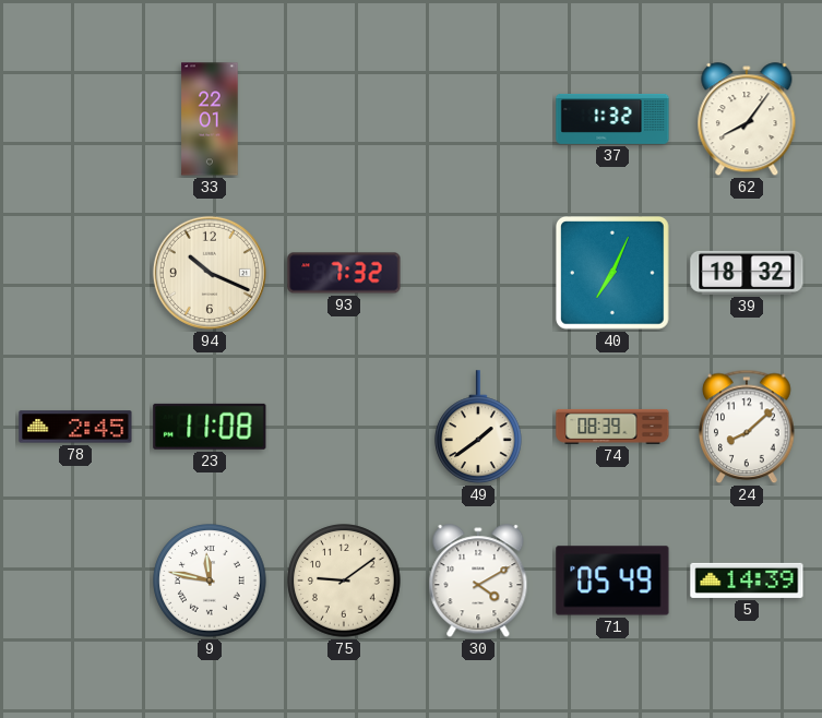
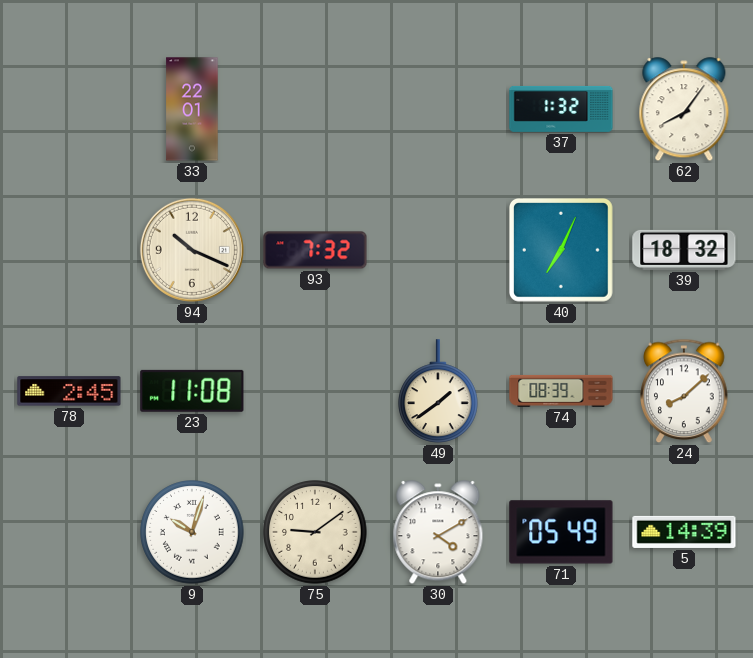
9: 11:47 -> 10:03
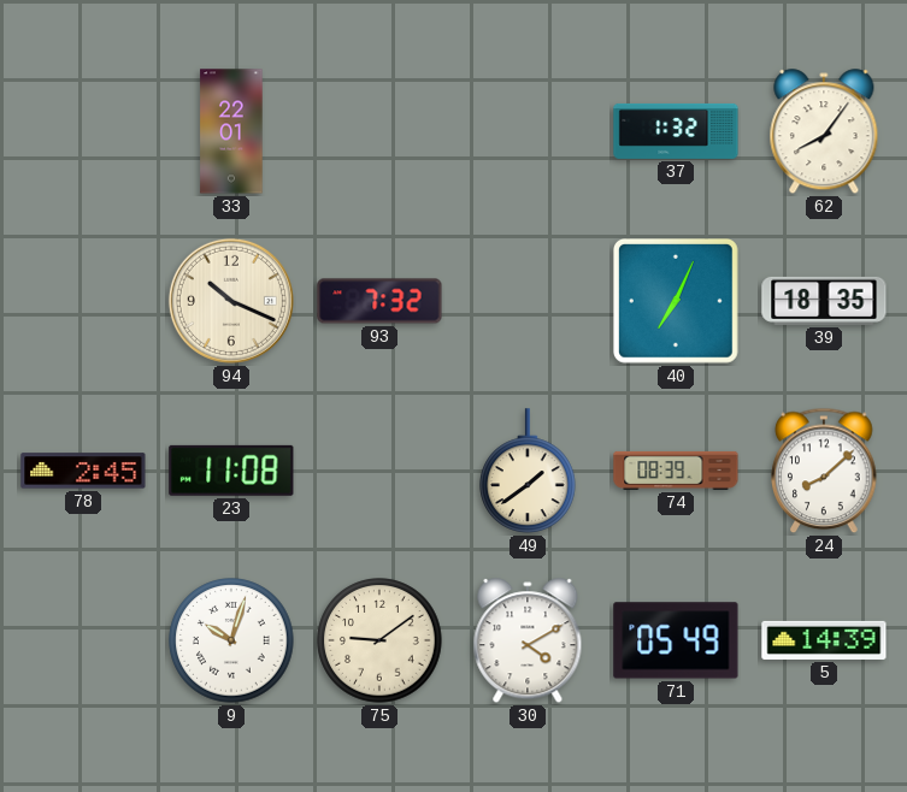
39: 18:32 -> 18:35
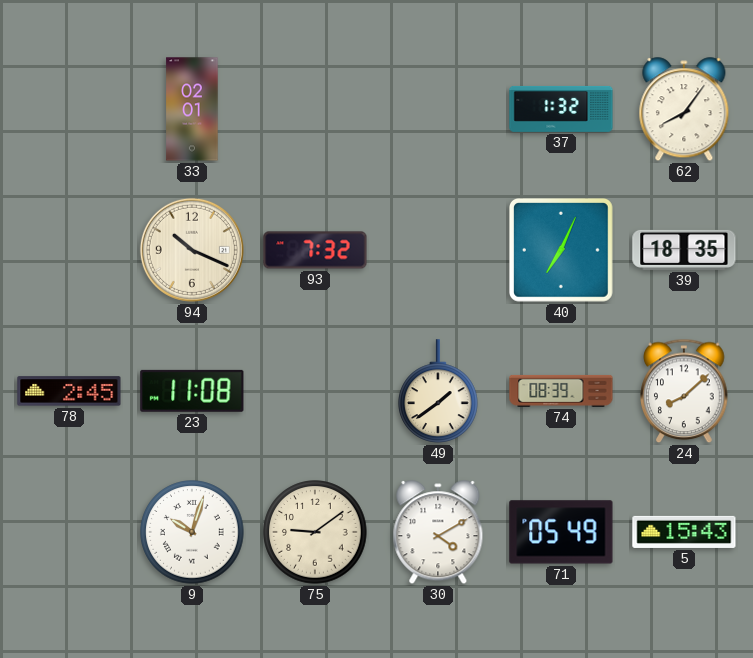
33: 22:01 -> 02:01
5: 14:39 -> 15:43
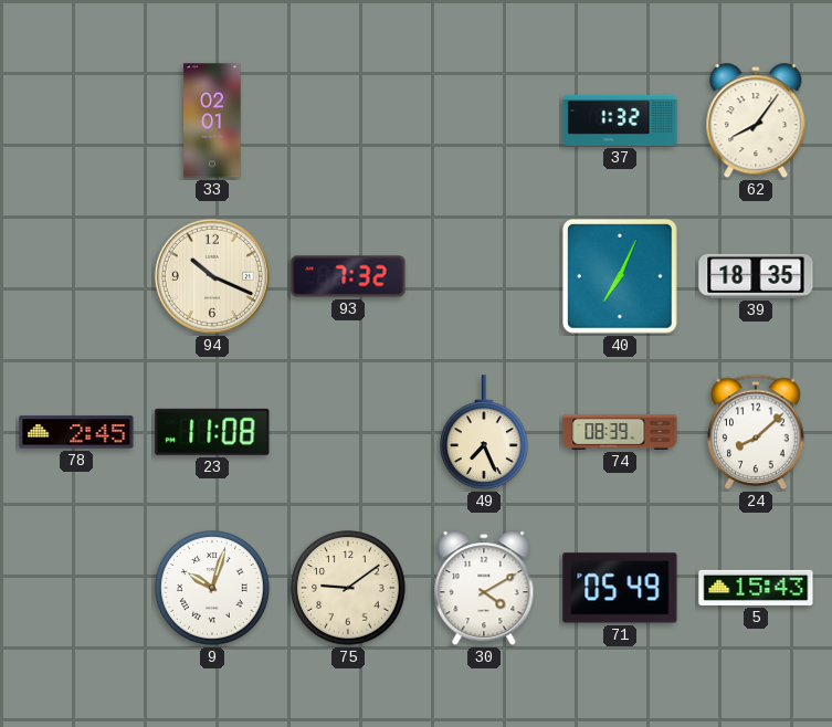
49: 1:39 -> 7:26
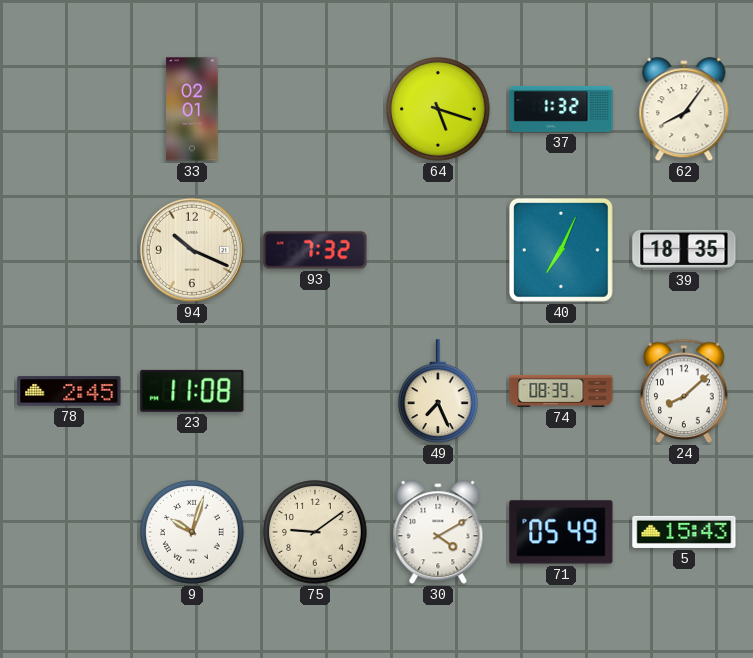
64: none -> 5:18
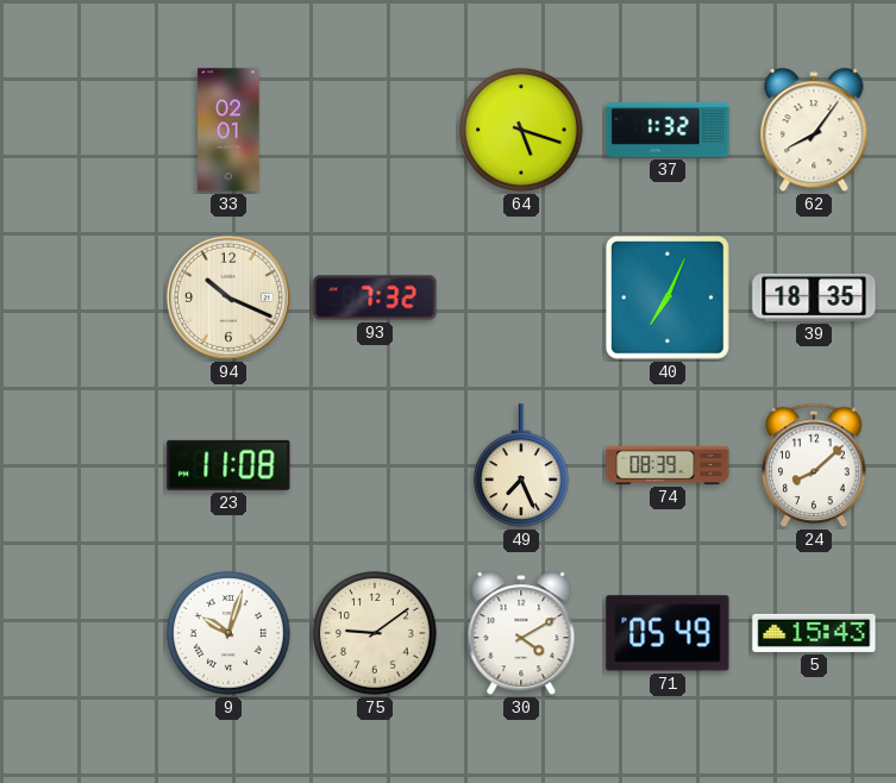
78: 2:45 -> none
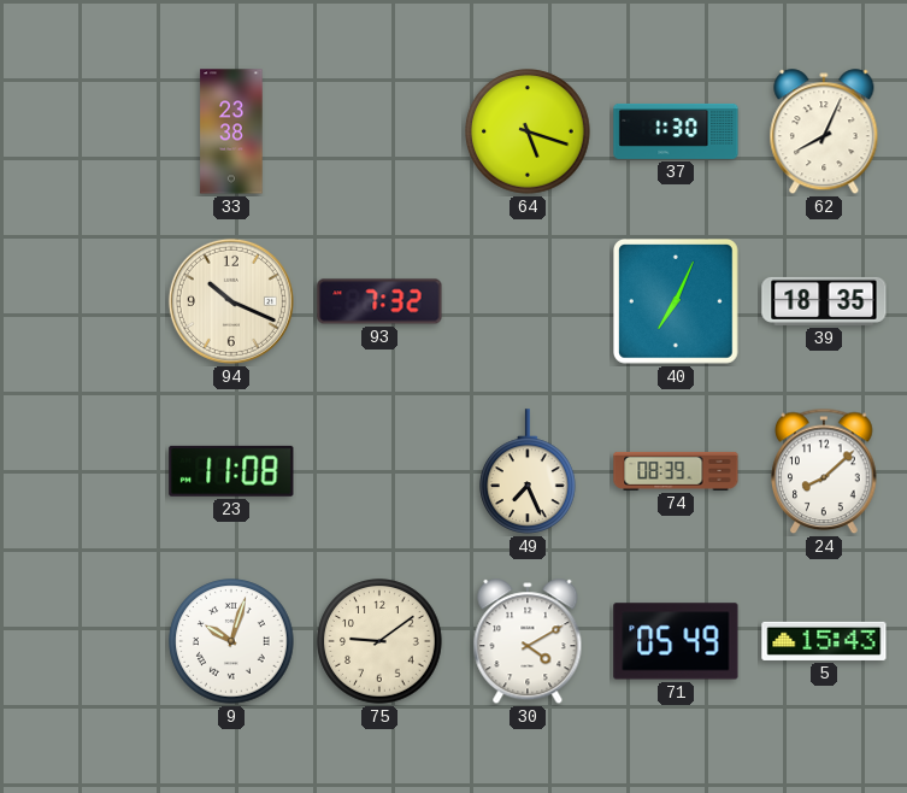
33: 02:01 -> 23:38
37: 1:32 -> 1:30
62: 8:06 -> 8:04
